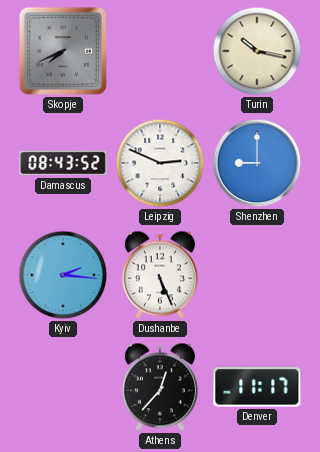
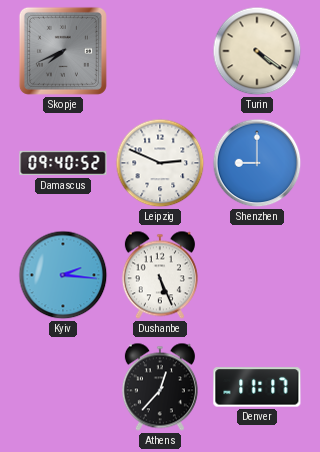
Turin: 10:17 -> 4:21
Damascus: 08:43 -> 09:40
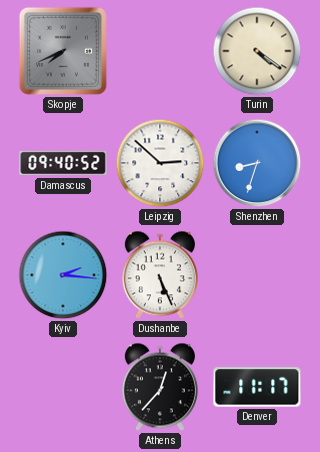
Leipzig: 2:49 -> 2:52
Shenzhen: 9:00 -> 8:33
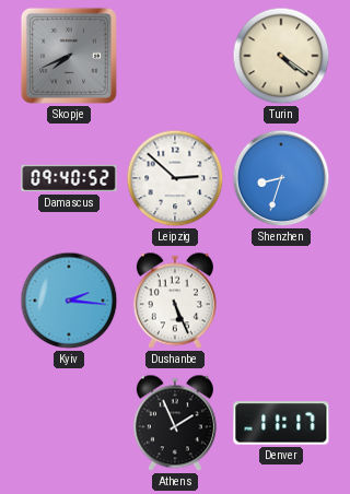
Athens: 12:37 -> 1:56
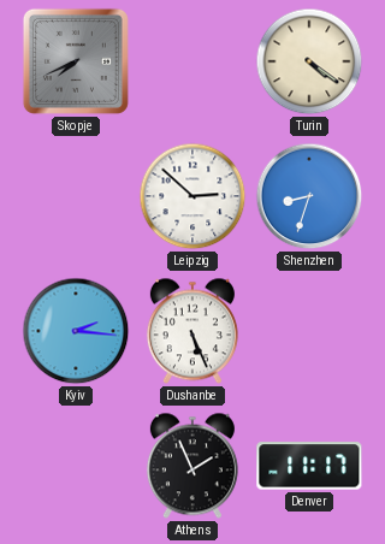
Damascus: 09:40 -> none
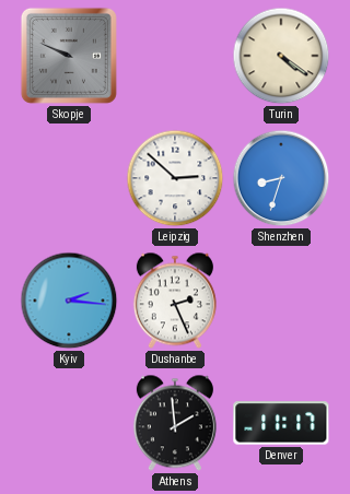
Skopje: 7:41 -> 9:49
Dushanbe: 5:26 -> 2:26
Athens: 1:56 -> 1:59
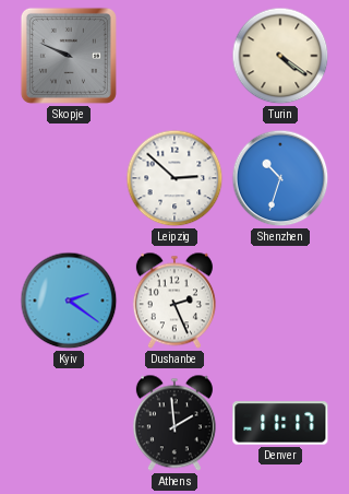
Shenzhen: 8:33 -> 10:33
Kyiv: 2:16 -> 2:21
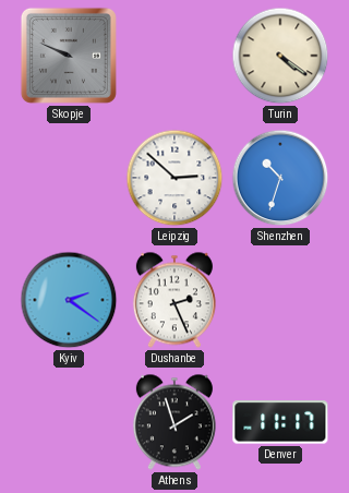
Athens: 1:59 -> 1:57
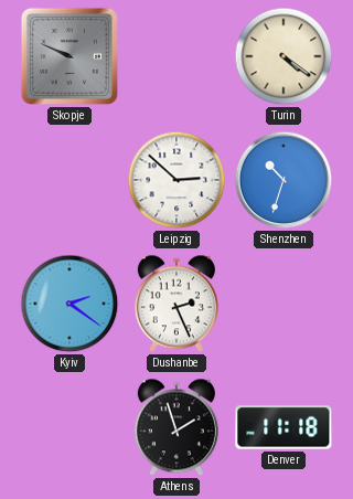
Denver: 11:17 -> 11:18
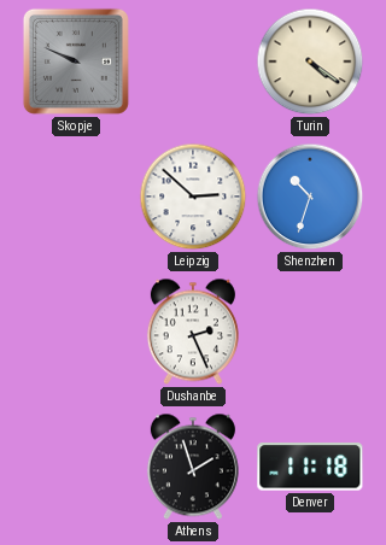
Kyiv: 2:21 -> none
